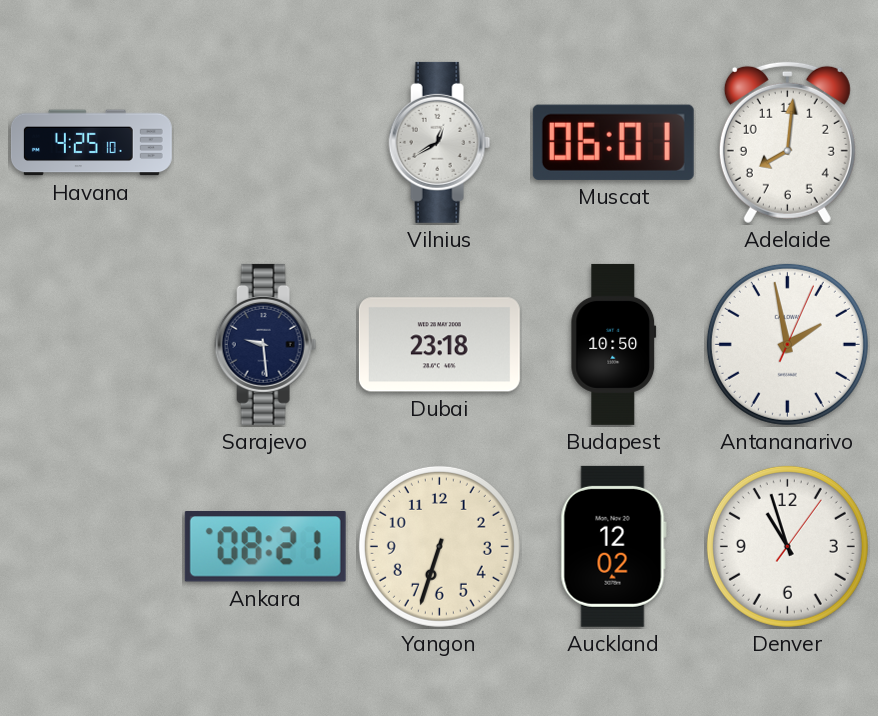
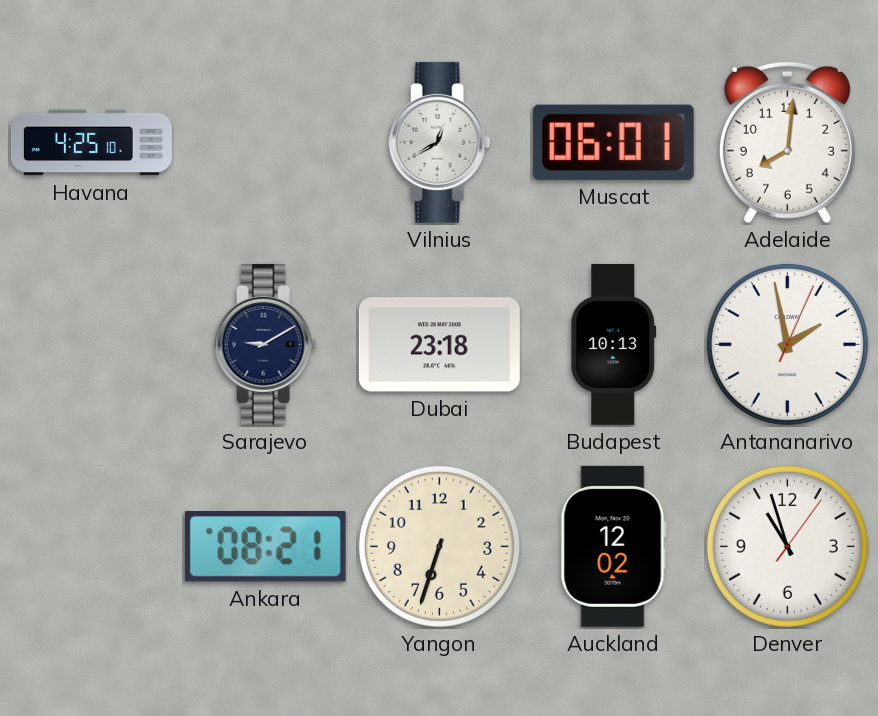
Sarajevo: 9:29 -> 9:10
Budapest: 10:50 -> 10:13
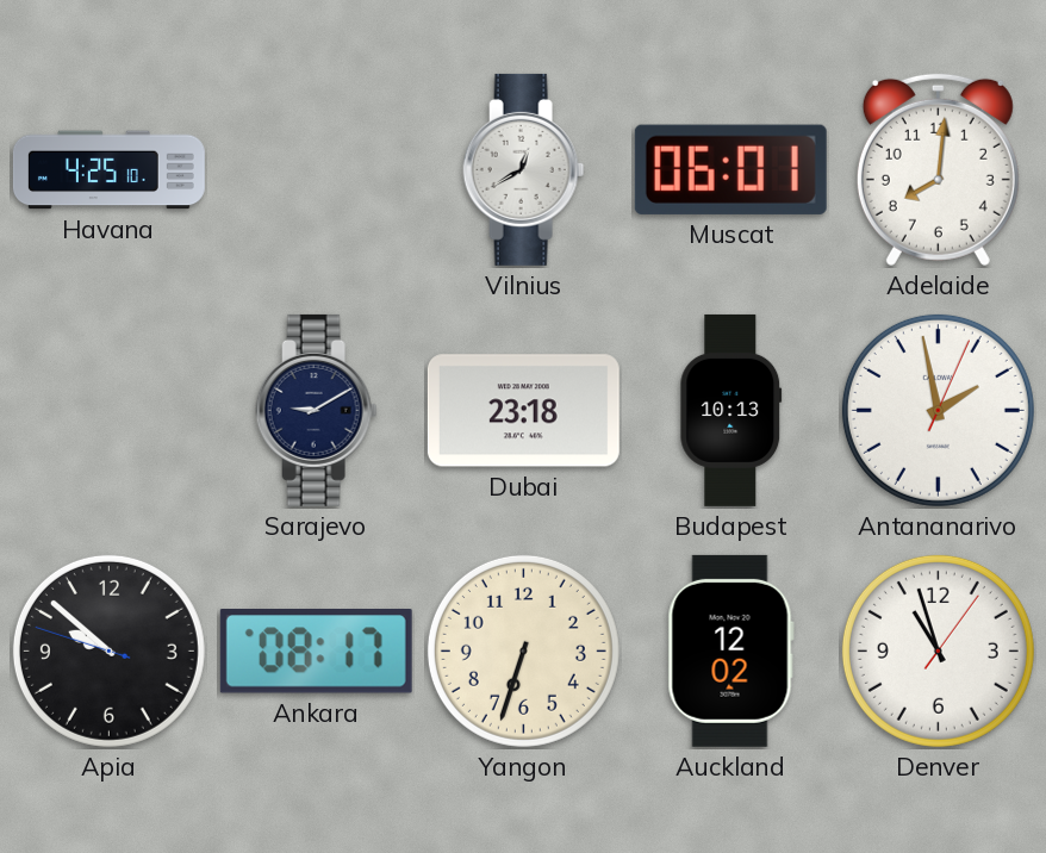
Apia: none -> 9:51
Ankara: 08:21 -> 08:17
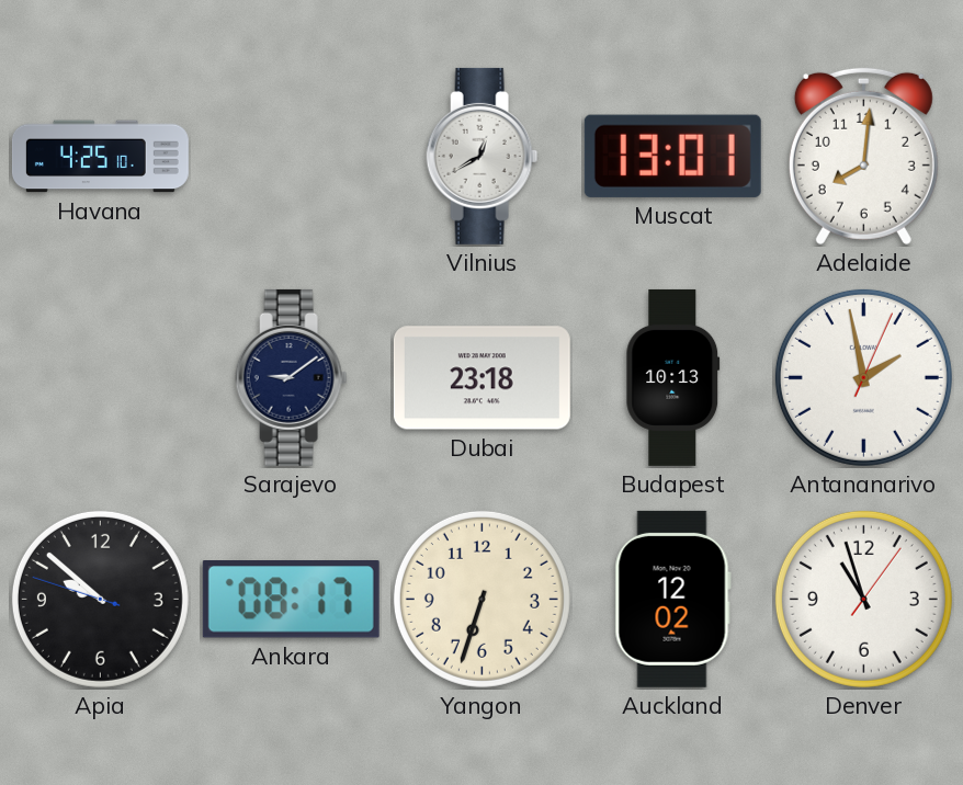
Muscat: 06:01 -> 13:01
Sarajevo: 9:10 -> 9:09
